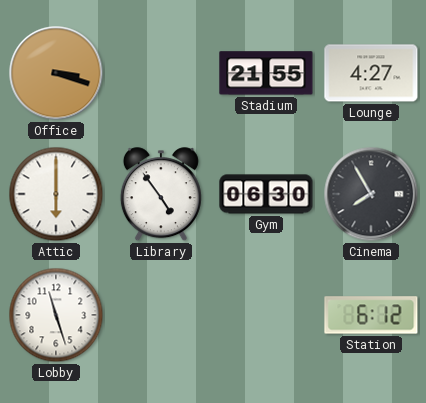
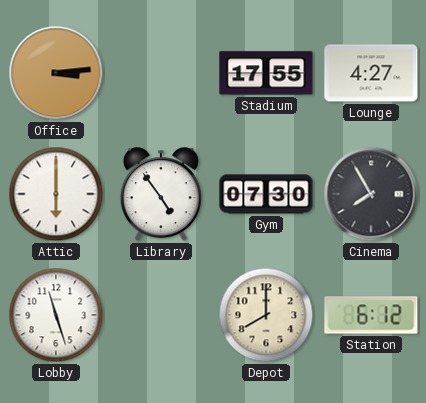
Office: 3:18 -> 3:14
Stadium: 21:55 -> 17:55
Gym: 06:30 -> 07:30
Depot: none -> 8:00
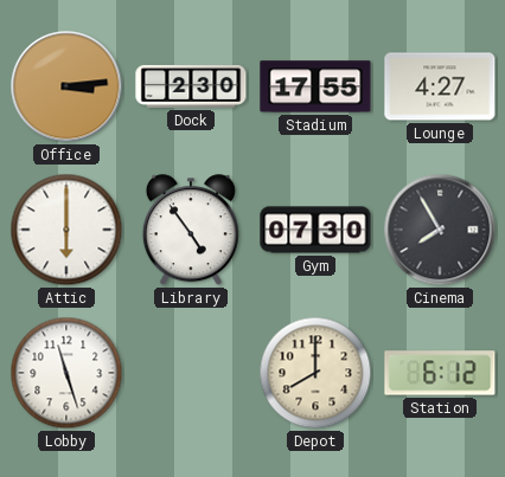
Dock: none -> 2:30
